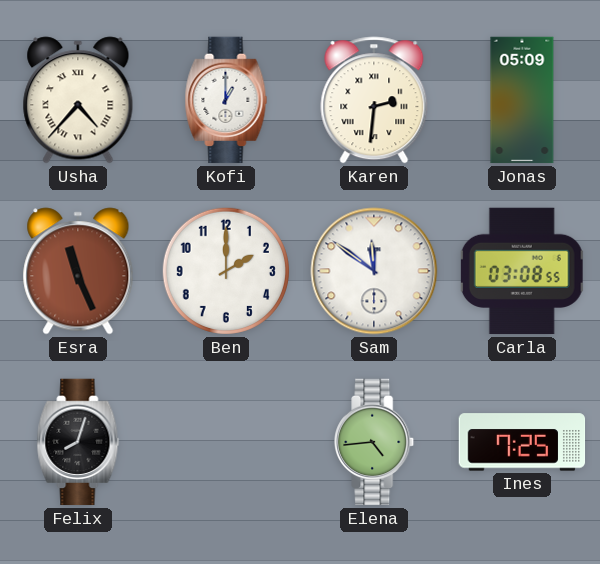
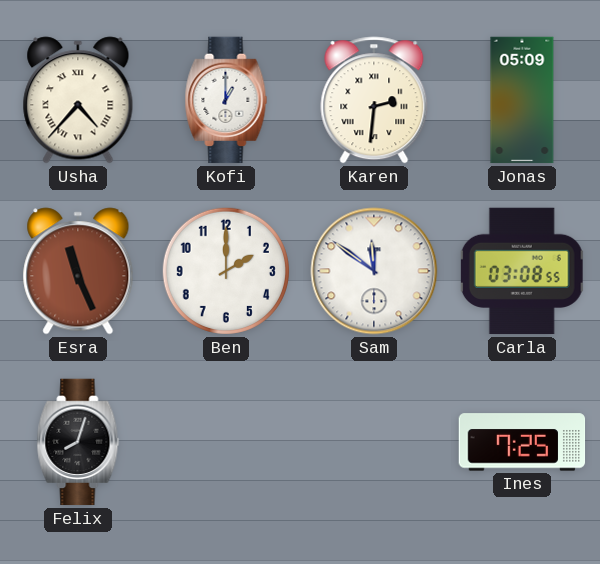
Elena: 4:44 -> none
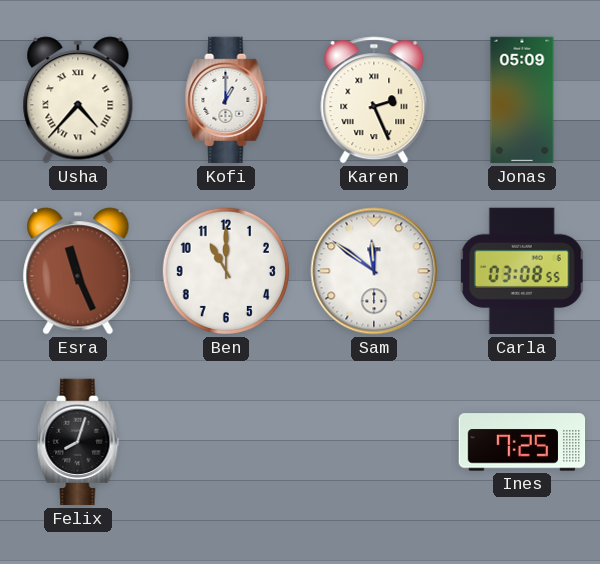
Karen: 2:31 -> 2:26
Ben: 2:00 -> 11:00
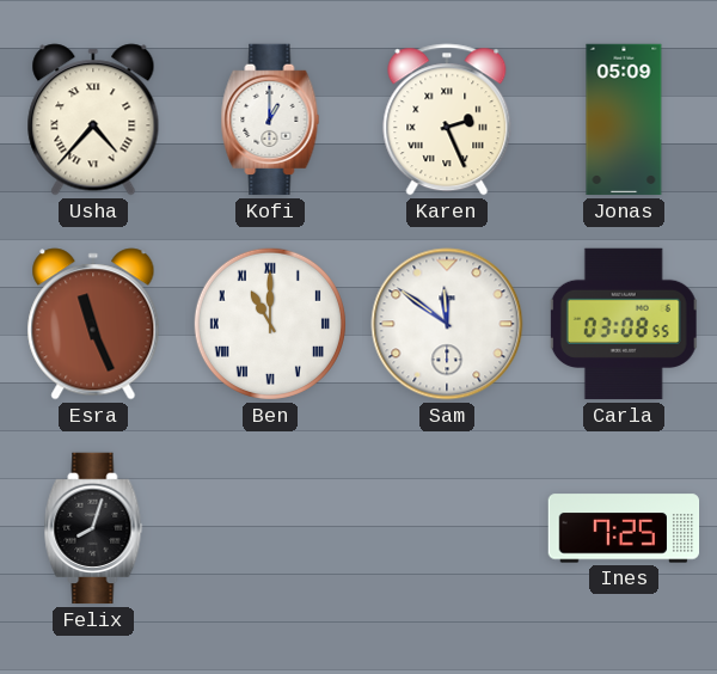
Ben numerals: Arabic -> Roman
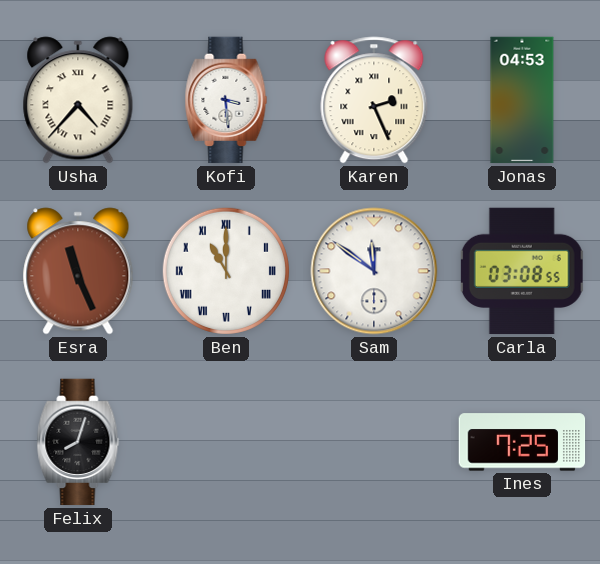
Kofi: 1:00 -> 3:29
Jonas: 05:09 -> 04:53
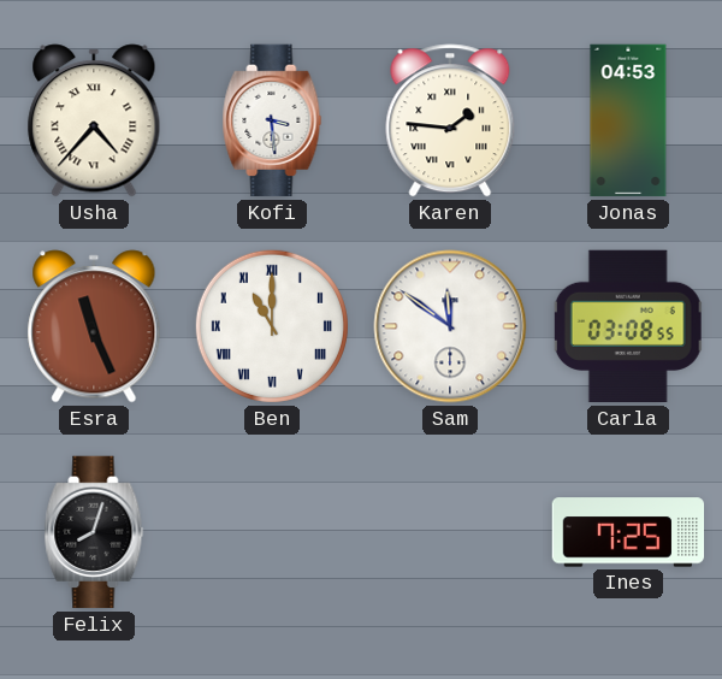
Karen: 2:26 -> 1:46
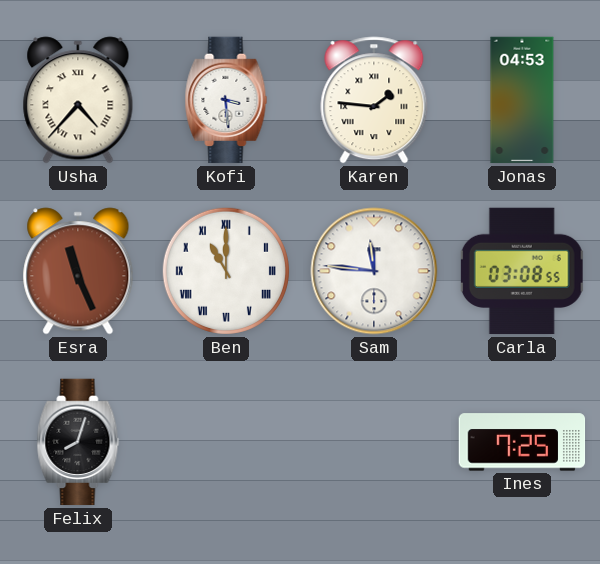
Sam: 11:51 -> 11:46
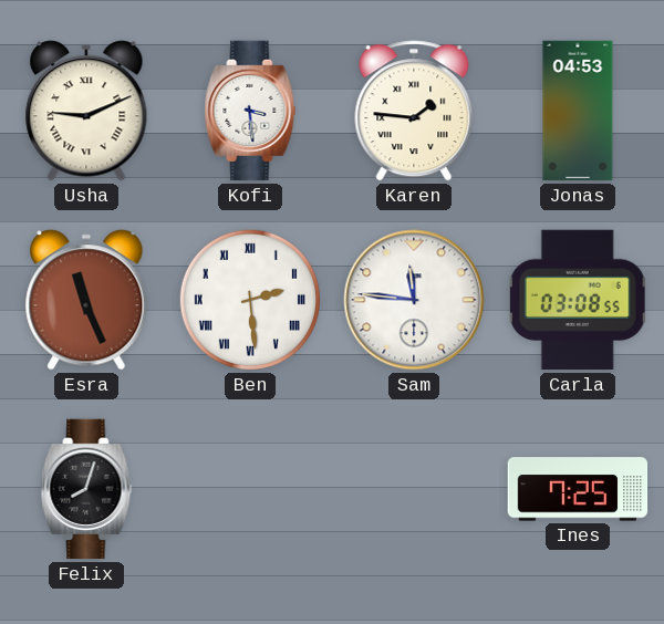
Usha: 4:37 -> 9:11
Ben: 11:00 -> 2:29
